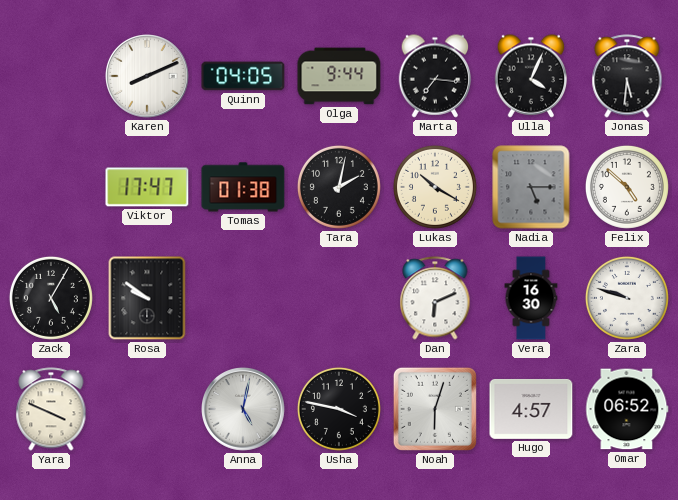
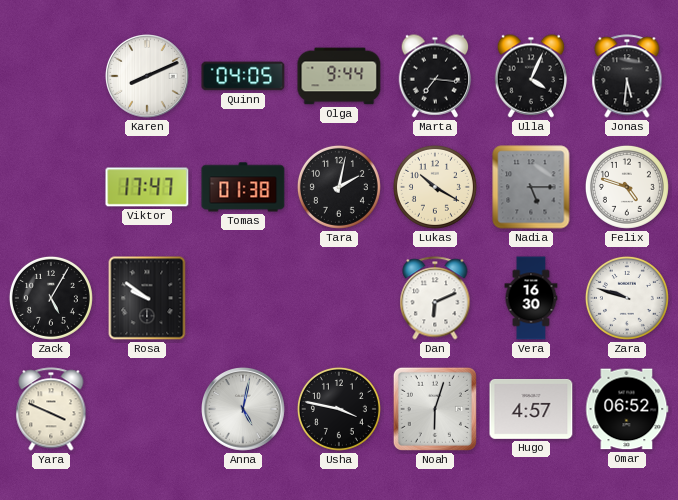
Felix: 4:52 -> 4:48
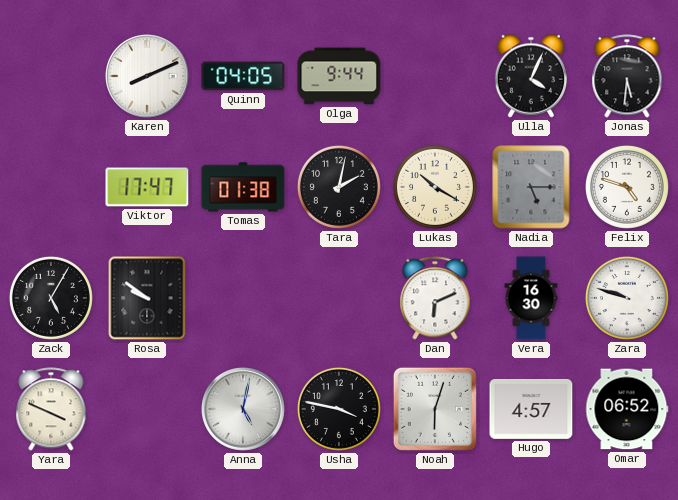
Marta: 7:16 -> none
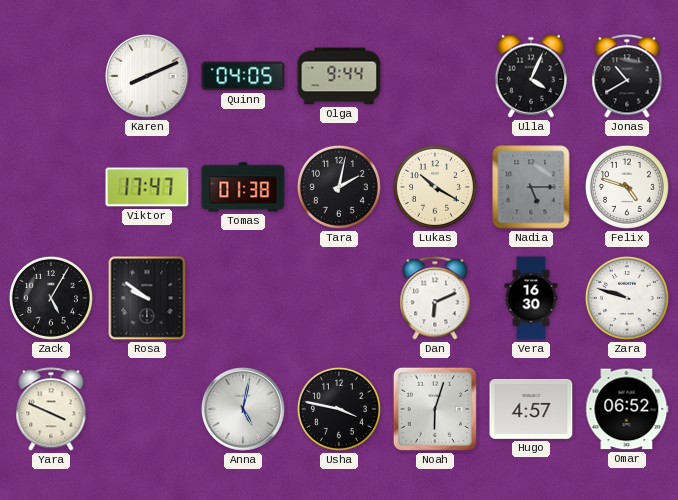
Jonas: 5:31 -> 10:40
